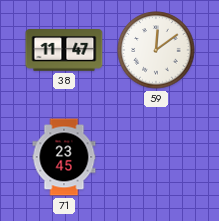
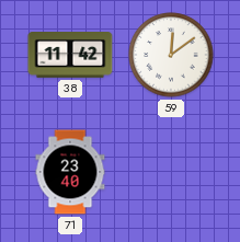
38: 11:47 -> 11:42
71: 23:45 -> 23:40
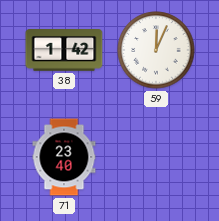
38: 11:42 -> 1:42
59: 12:09 -> 12:04
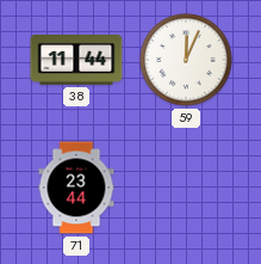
38: 1:42 -> 11:44
71: 23:40 -> 23:44
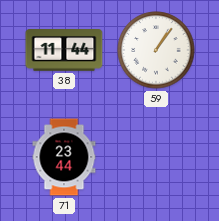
59: 12:04 -> 1:06
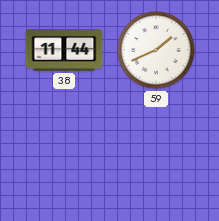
59: 1:06 -> 1:41
71: 23:44 -> none
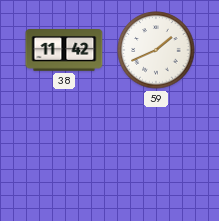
38: 11:44 -> 11:42
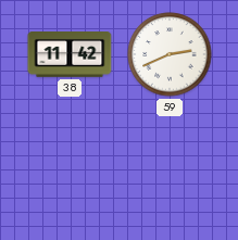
59: 1:41 -> 2:41
